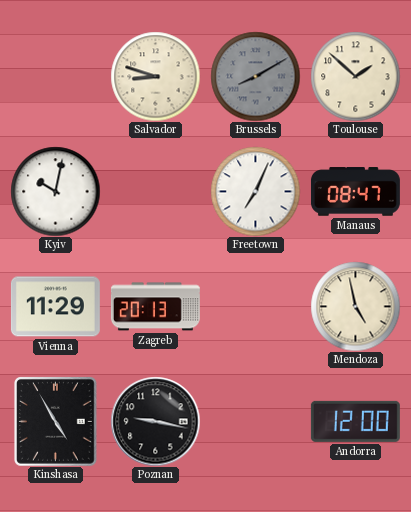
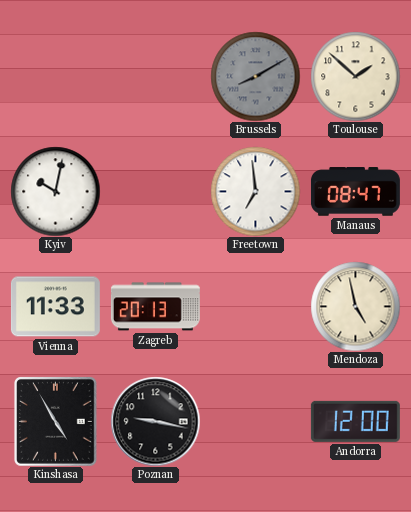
Salvador: 8:48 -> none
Freetown: 7:04 -> 6:59
Vienna: 11:29 -> 11:33
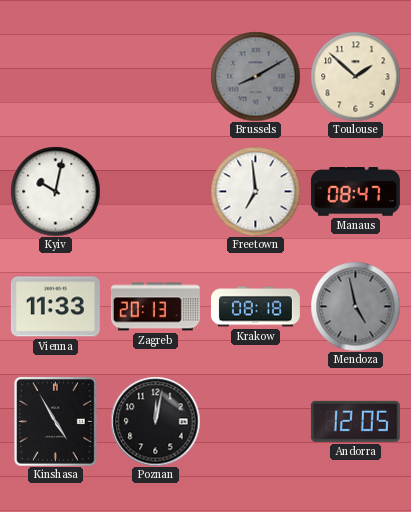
Krakow: none -> 08:18
Mendoza dial: cream -> grey
Poznan: 9:17 -> 12:02
Andorra: 12:00 -> 12:05
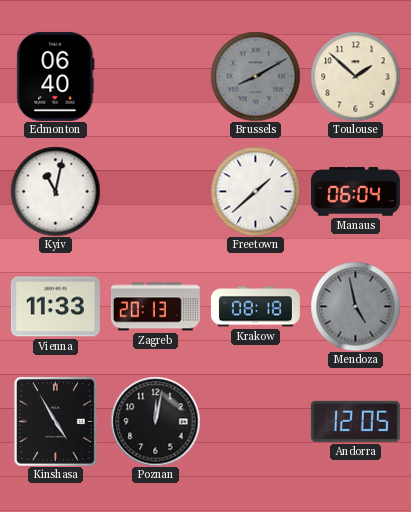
Edmonton: none -> 06:40
Kyiv: 10:02 -> 11:02
Freetown: 6:59 -> 1:38
Manaus: 08:47 -> 06:04
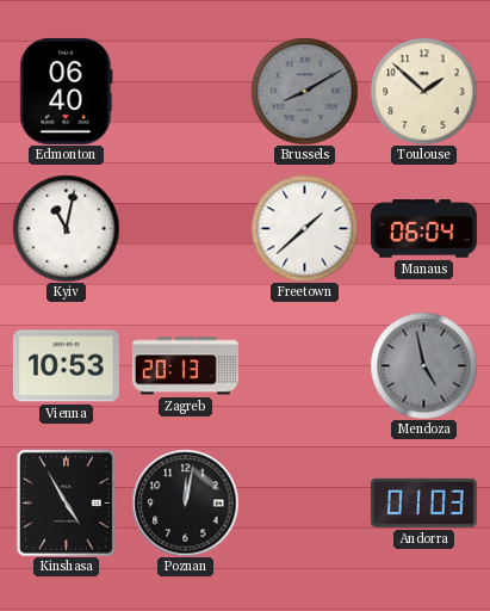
Vienna: 11:33 -> 10:53
Krakow: 08:18 -> none
Andorra: 12:05 -> 01:03
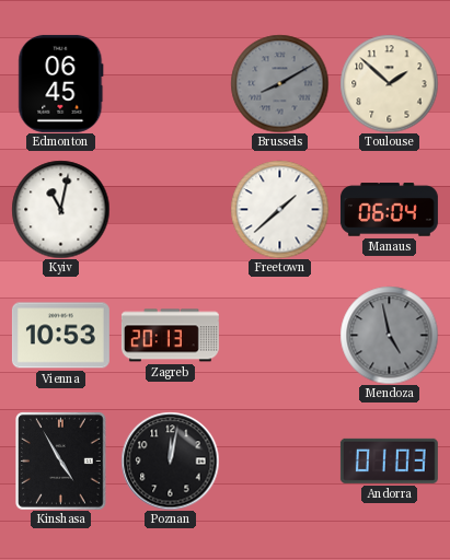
Edmonton: 06:40 -> 06:45
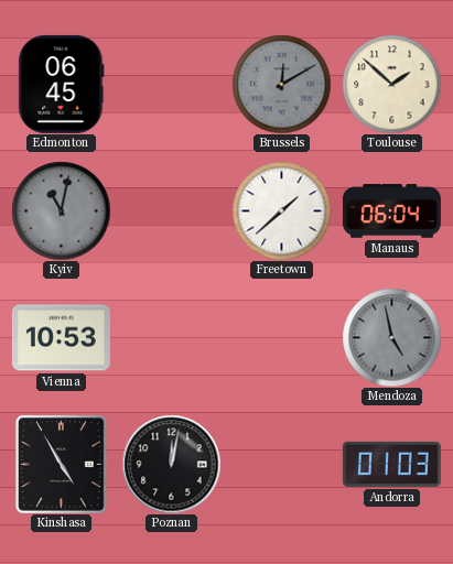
Brussels: 8:10 -> 12:10
Kyiv dial: white -> grey
Zagreb: 20:13 -> none
